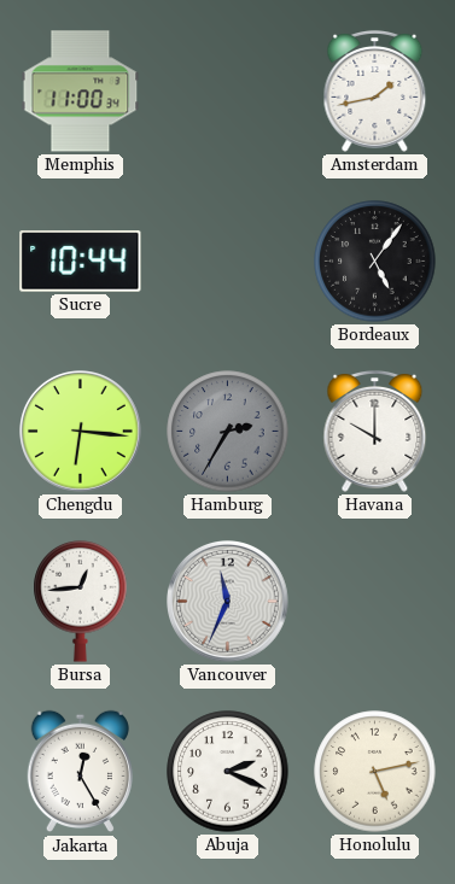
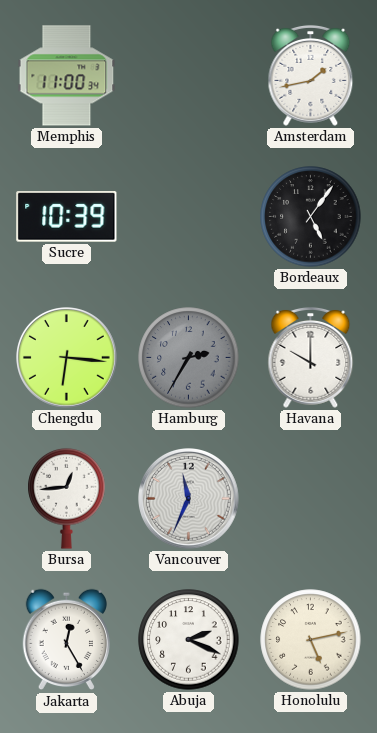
Sucre: 10:44 -> 10:39
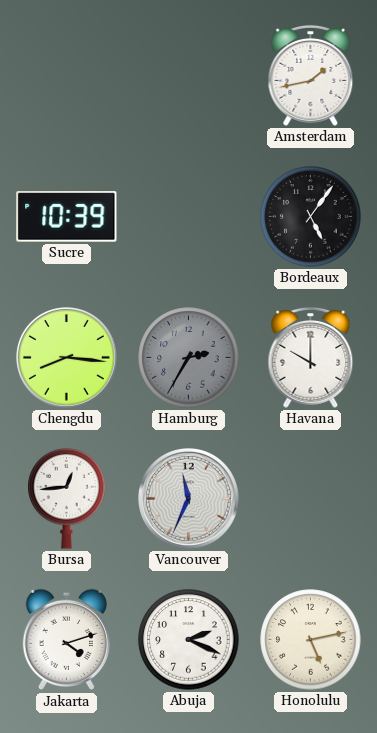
Memphis: 11:00 -> none
Chengdu: 6:16 -> 8:16
Jakarta: 12:25 -> 4:12
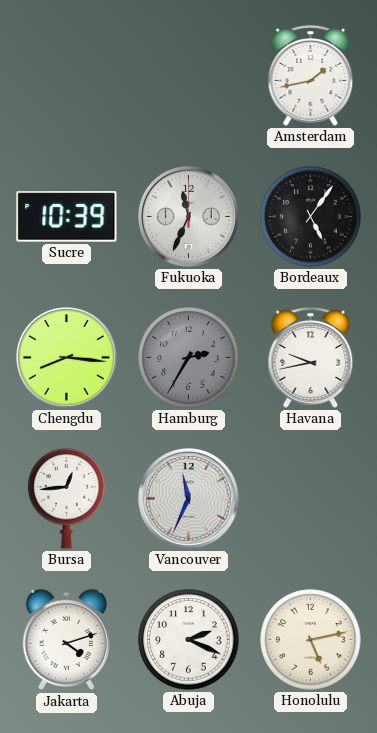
Fukuoka: none -> 11:34
Havana: 10:00 -> 9:43
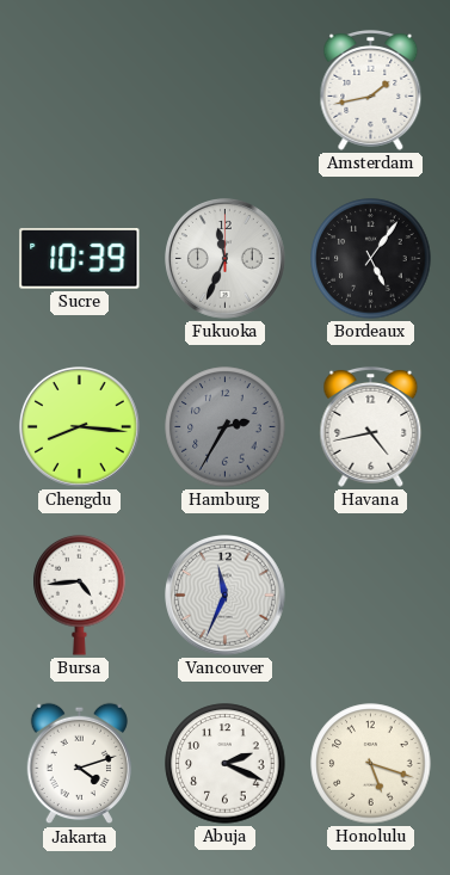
Havana: 9:43 -> 4:43
Bursa: 12:44 -> 4:44
Honolulu: 5:13 -> 5:18
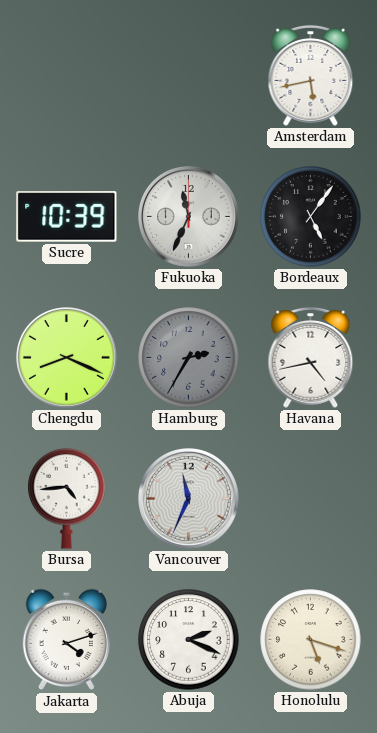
Amsterdam: 1:43 -> 5:43
Chengdu: 8:16 -> 8:19
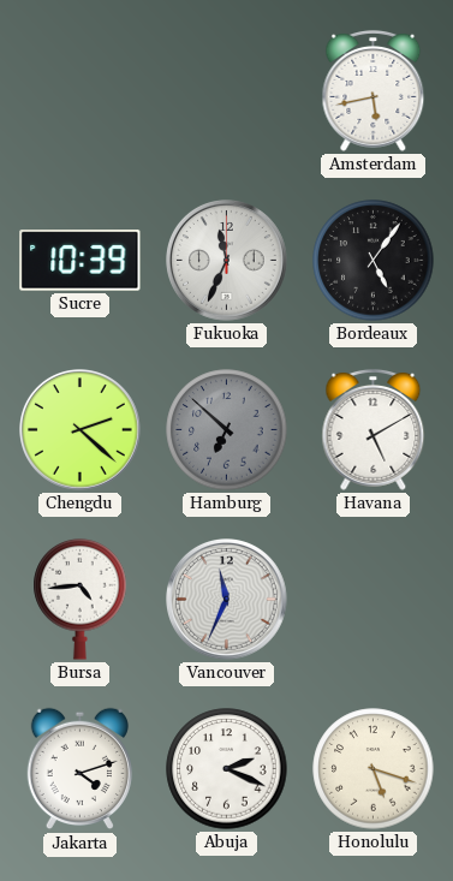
Chengdu: 8:19 -> 2:22
Hamburg: 2:35 -> 6:52
Havana: 4:43 -> 5:10
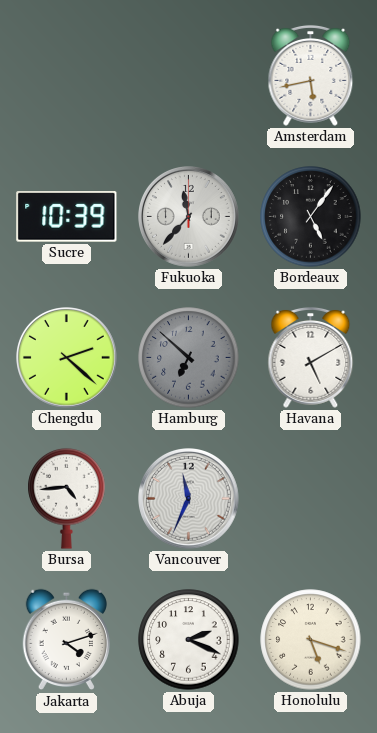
Fukuoka: 11:34 -> 11:37
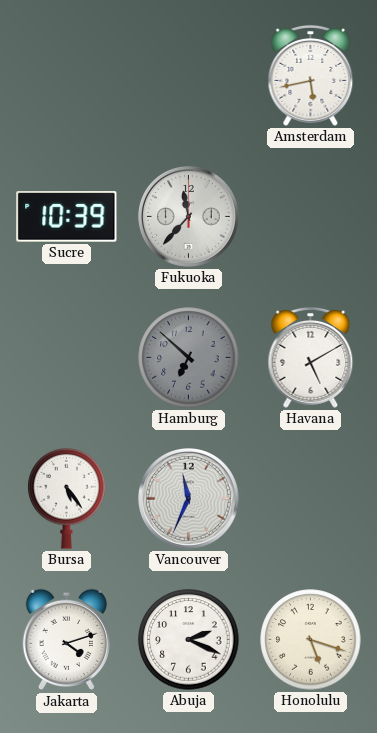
Bordeaux: 5:06 -> none
Chengdu: 2:22 -> none
Bursa: 4:44 -> 5:24
